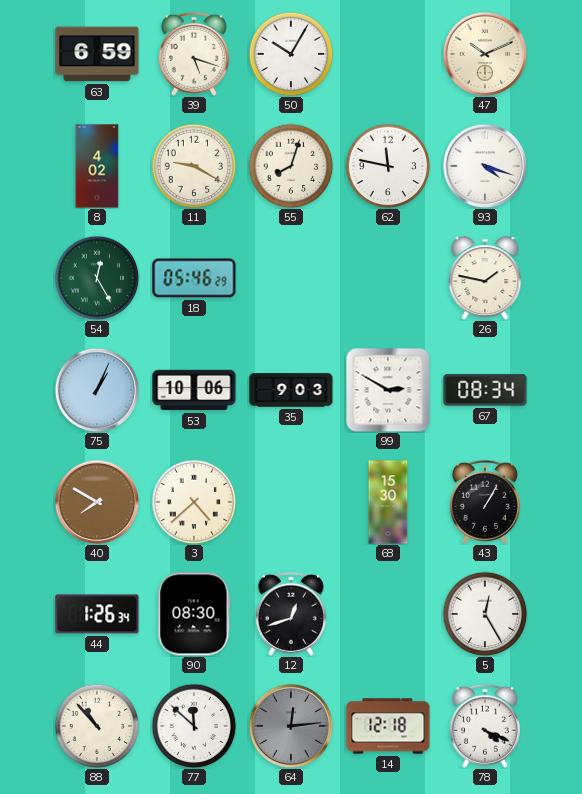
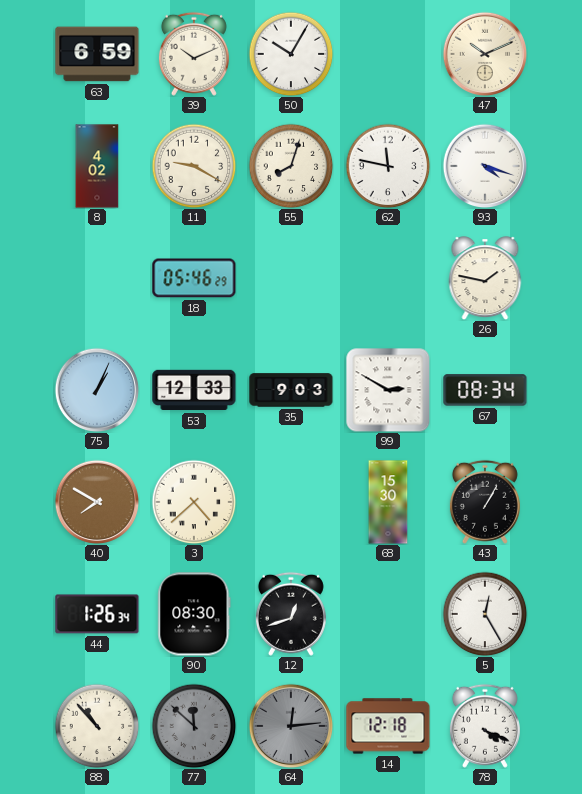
39: 5:18 -> 10:11
54: 12:25 -> none
53: 10:06 -> 12:33
77 dial: white -> grey
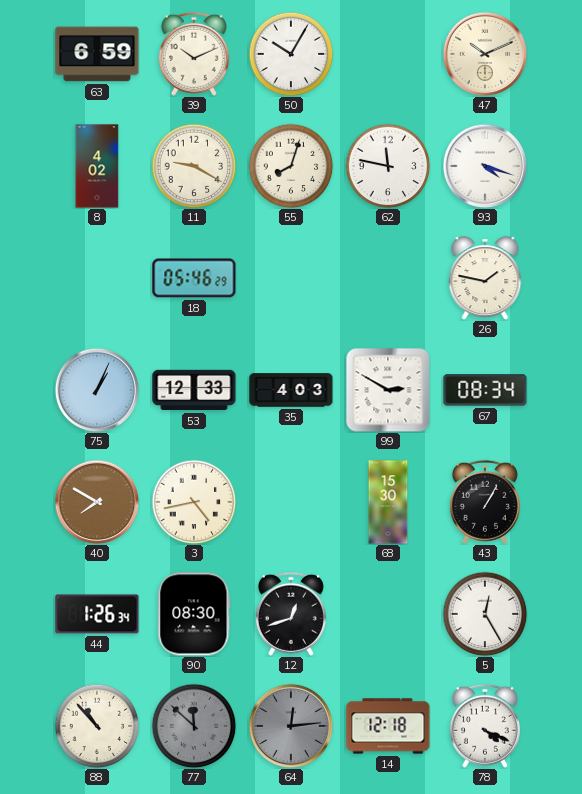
35: 9:03 -> 4:03
3: 4:38 -> 4:43
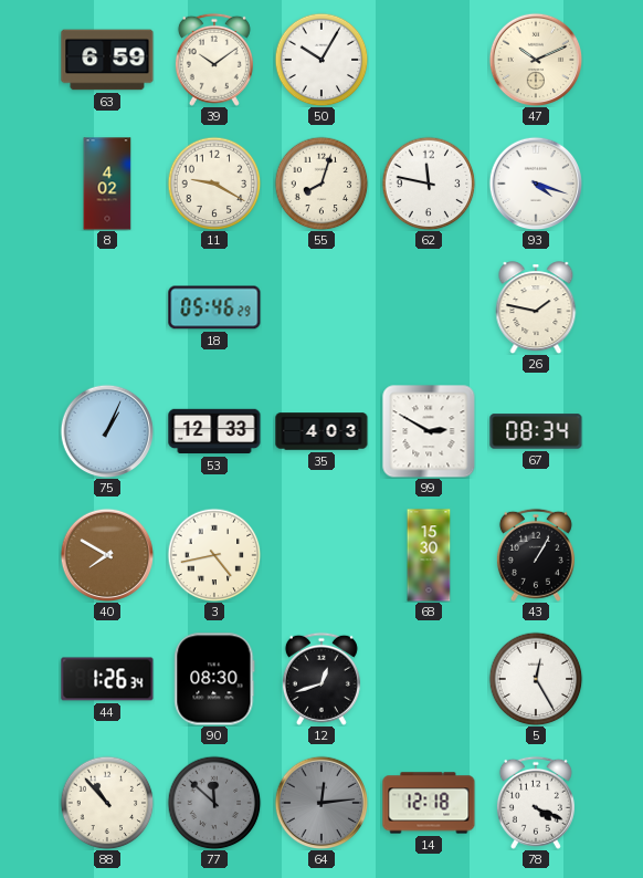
39: 10:11 -> 10:09
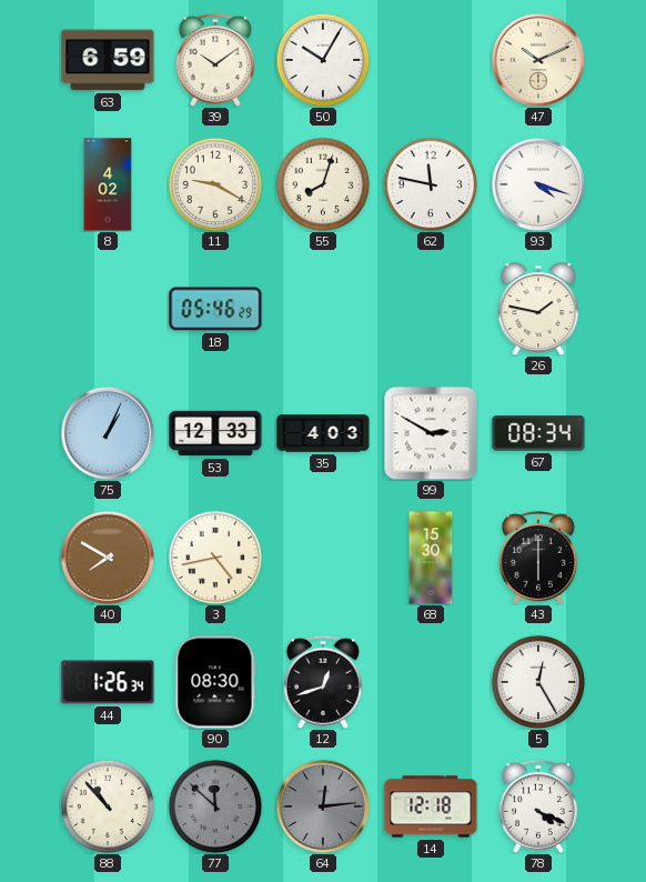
43: 1:05 -> 6:00
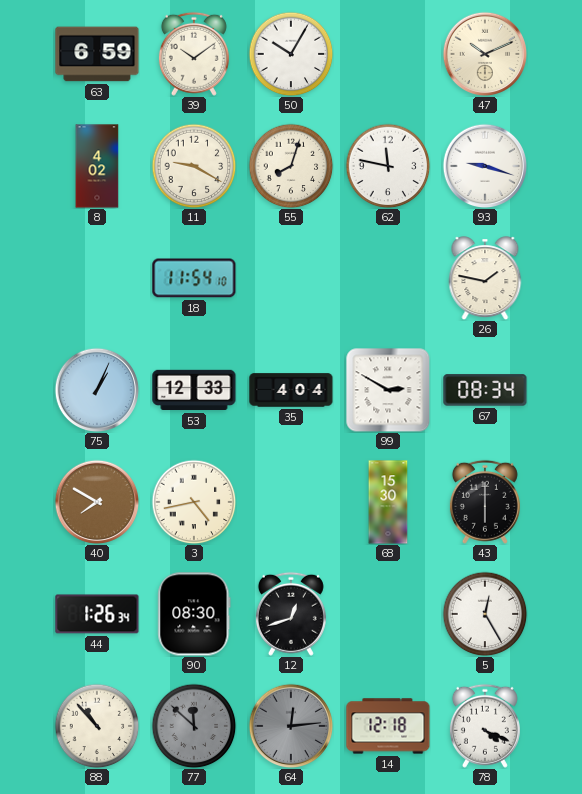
93: 4:18 -> 9:18
18: 05:46 -> 11:54
35: 4:03 -> 4:04
